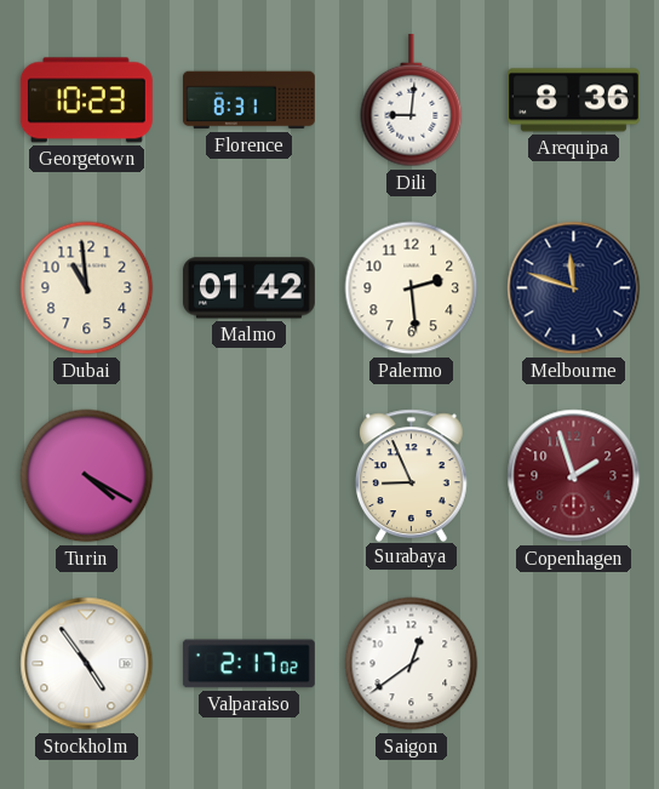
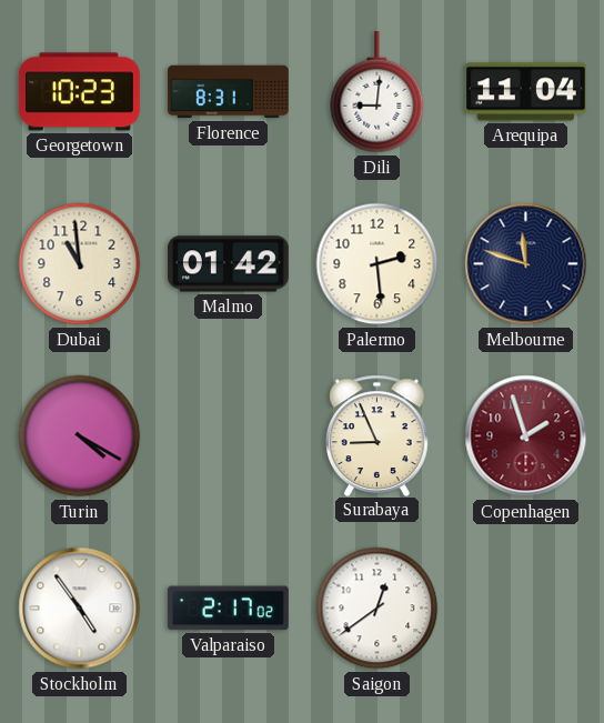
Arequipa: 8:36 -> 11:04
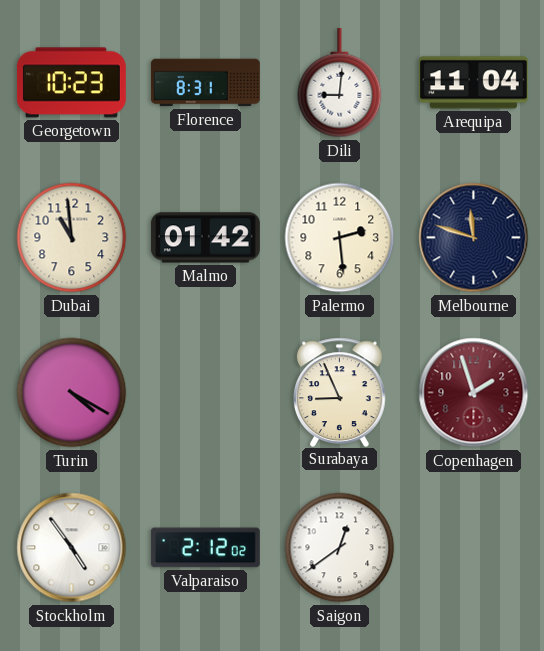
Valparaiso: 2:17 -> 2:12
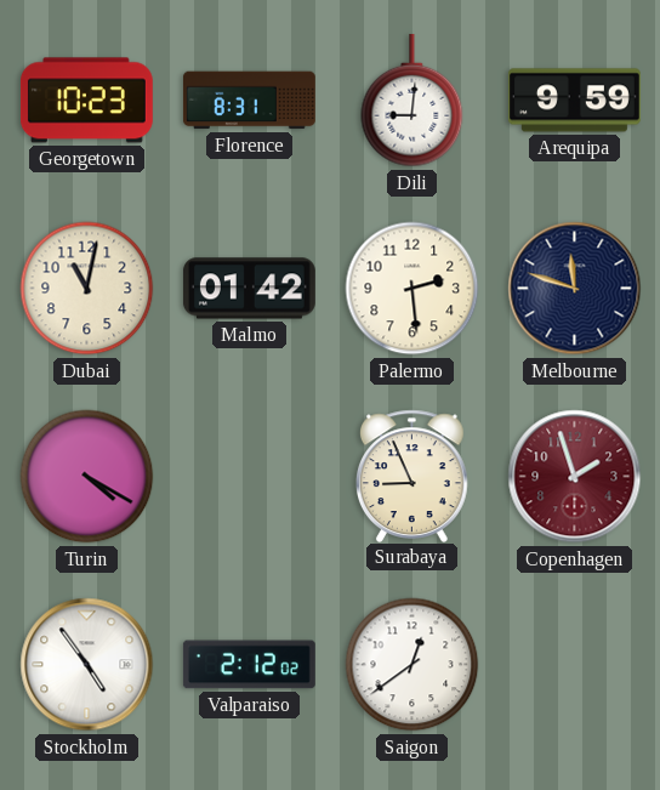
Arequipa: 11:04 -> 9:59
Dubai: 10:59 -> 11:02
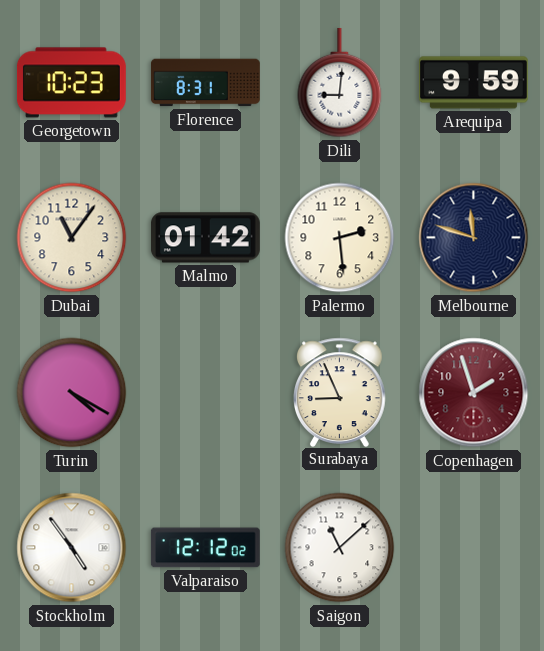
Dubai: 11:02 -> 11:06
Valparaiso: 2:12 -> 12:12
Saigon: 12:39 -> 11:08
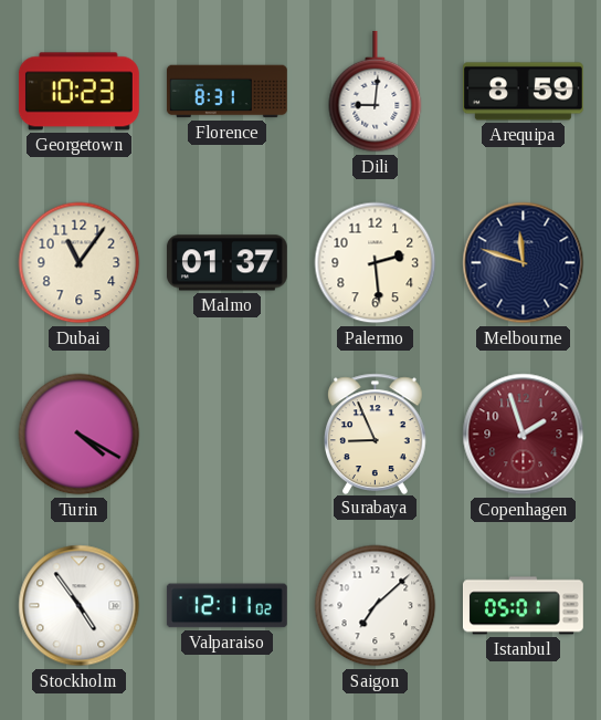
Arequipa: 9:59 -> 8:59
Malmo: 01:42 -> 01:37
Valparaiso: 12:12 -> 12:11
Saigon: 11:08 -> 7:08
Istanbul: none -> 05:01
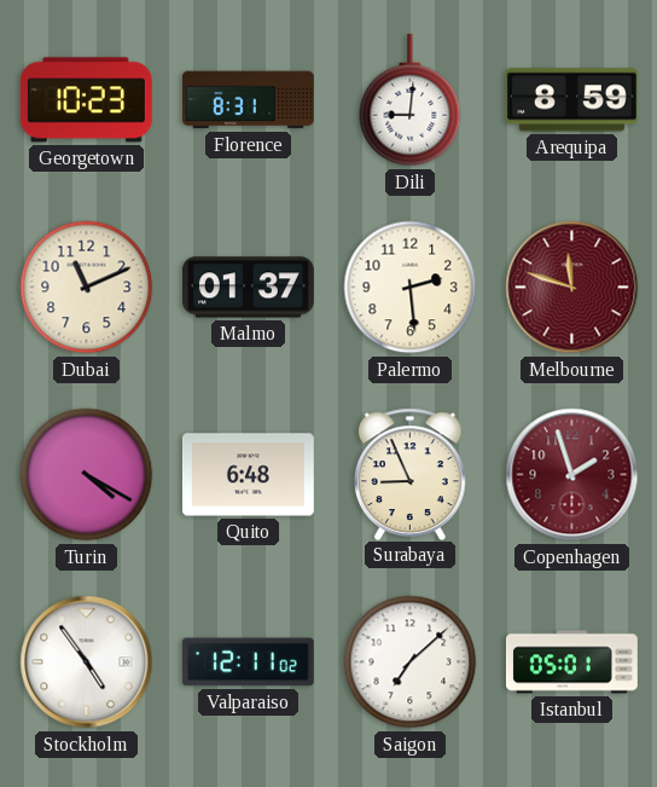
Dubai: 11:06 -> 11:11
Melbourne dial: navy -> burgundy
Quito: none -> 6:48
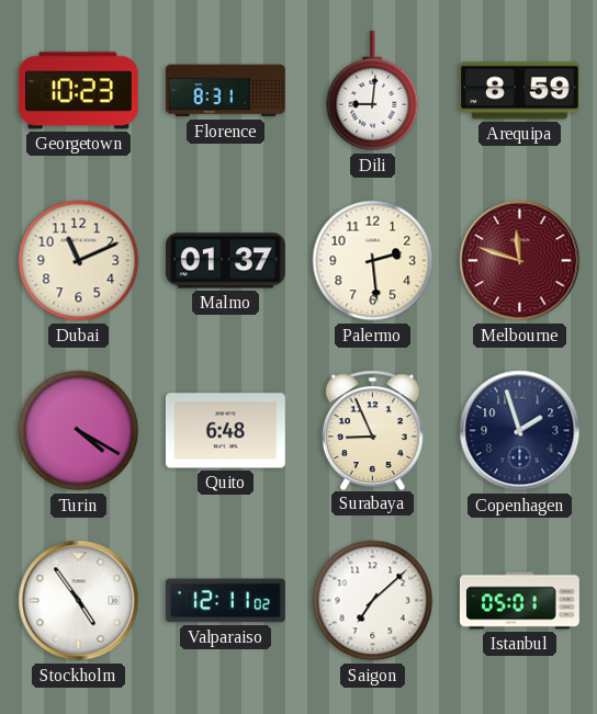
Copenhagen dial: burgundy -> navy
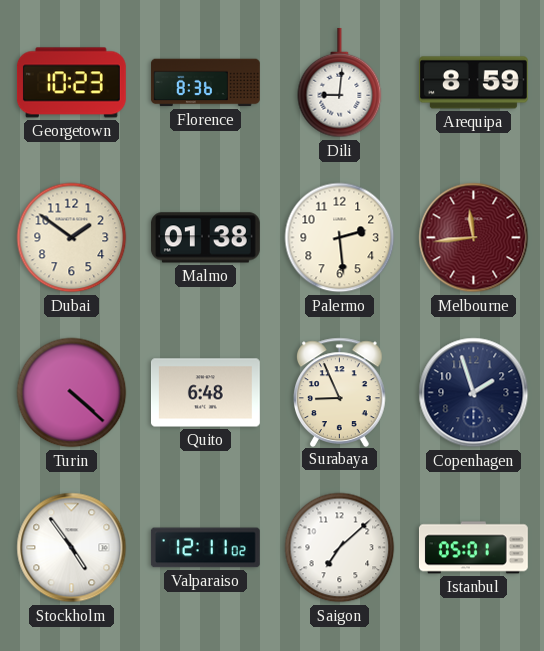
Florence: 8:31 -> 8:36
Dubai: 11:11 -> 1:51
Malmo: 01:37 -> 01:38
Melbourne: 11:48 -> 11:44
Turin: 4:20 -> 4:22
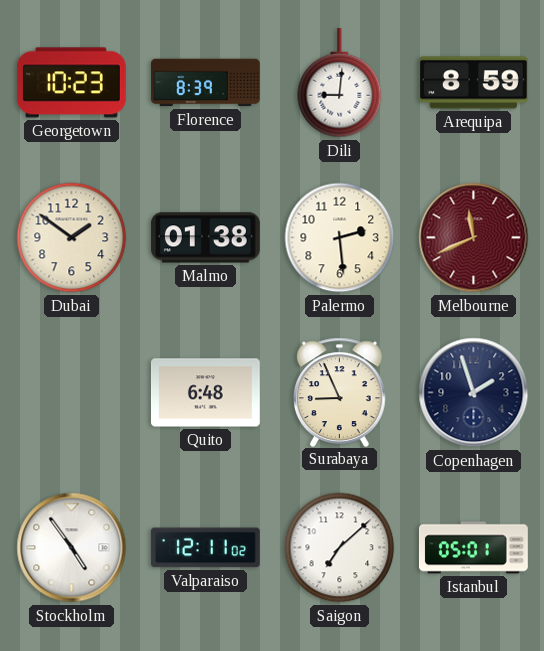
Florence: 8:36 -> 8:39
Melbourne: 11:44 -> 11:41
Turin: 4:22 -> none
